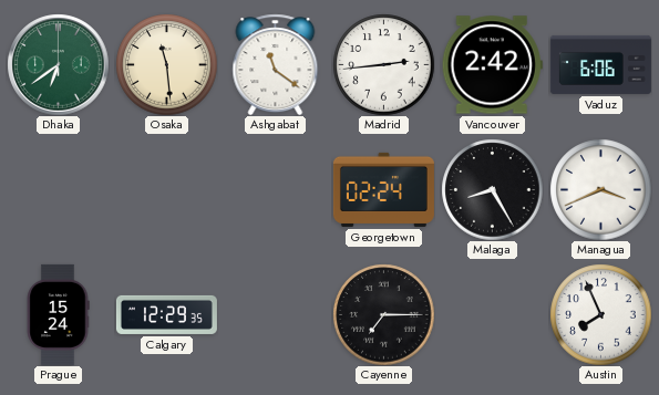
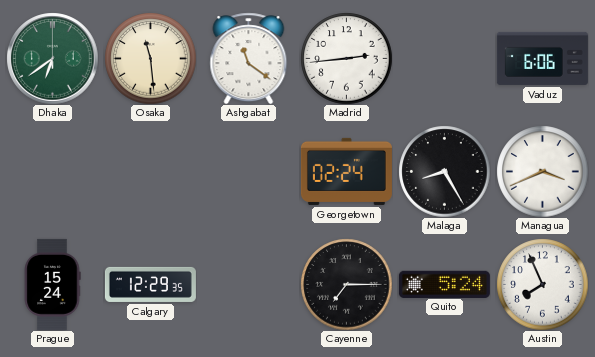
Vancouver: 2:42 -> none
Quito: none -> 5:24
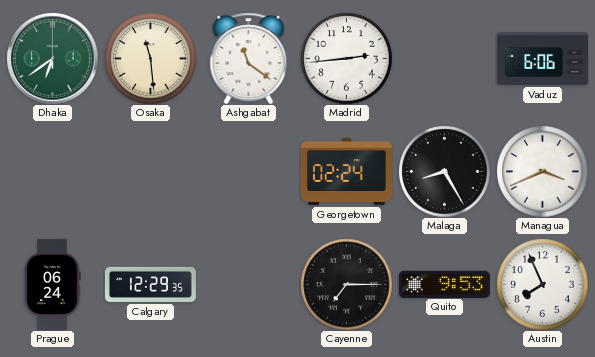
Prague: 15:24 -> 06:24
Quito: 5:24 -> 9:53
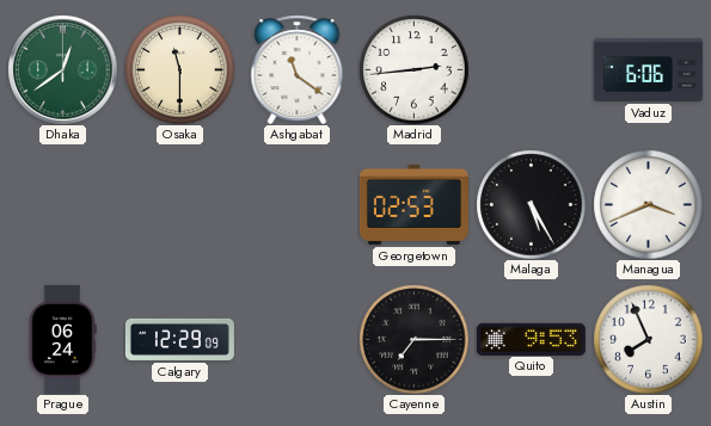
Dhaka: 6:39 -> 12:39
Osaka: 11:29 -> 11:30
Georgetown: 02:24 -> 02:53
Malaga: 8:25 -> 5:25
Calgary: 12:29:35 -> 12:29:09
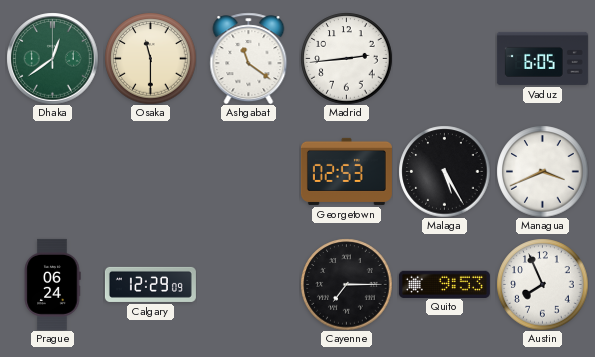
Vaduz: 6:06 -> 6:05
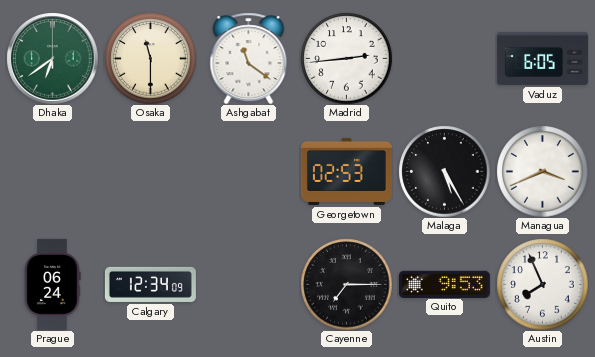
Dhaka: 12:39 -> 6:39
Calgary: 12:29 -> 12:34
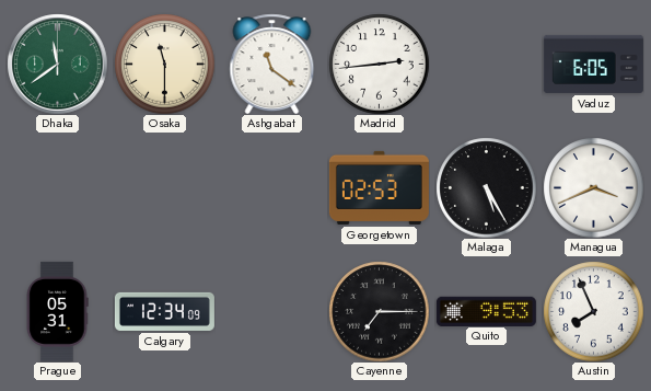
Dhaka: 6:39 -> 11:39
Prague: 06:24 -> 05:31
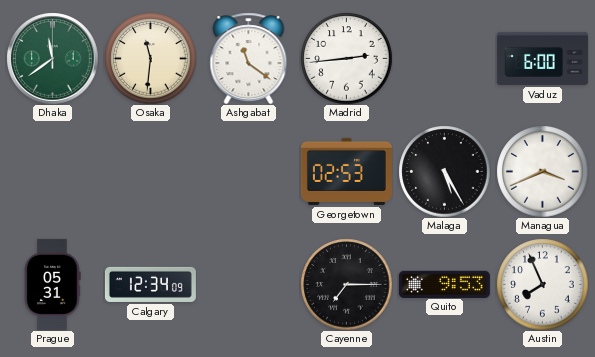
Osaka: 11:30 -> 11:31
Vaduz: 6:05 -> 6:00
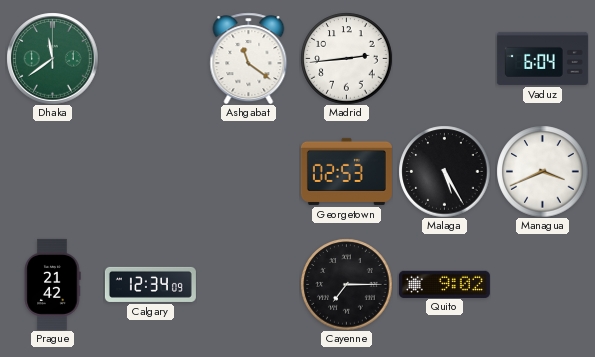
Osaka: 11:31 -> none
Vaduz: 6:00 -> 6:04
Prague: 05:31 -> 21:42
Quito: 9:53 -> 9:02
Austin: 7:56 -> none
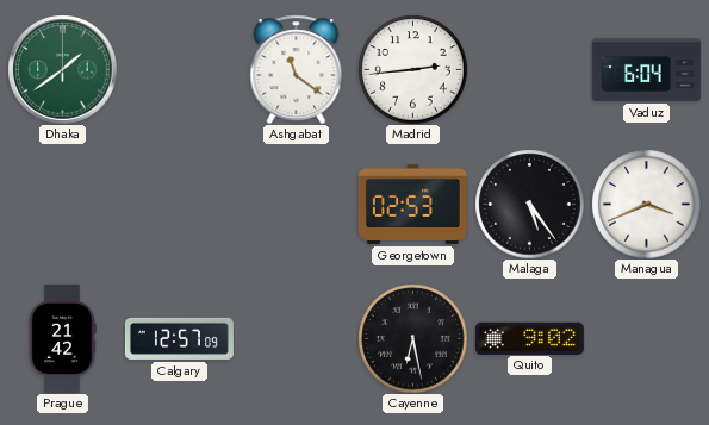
Dhaka: 11:39 -> 1:39
Malaga: 5:25 -> 5:24
Calgary: 12:34 -> 12:57
Cayenne: 7:15 -> 6:28
